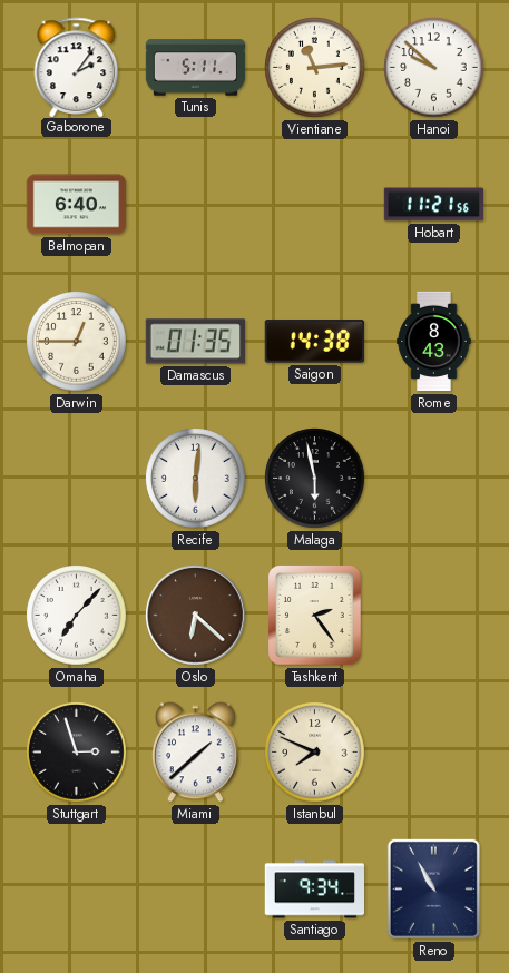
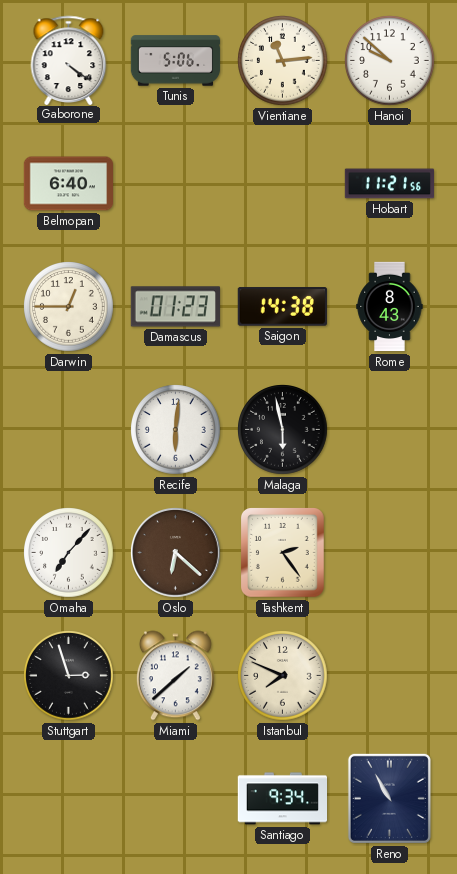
Gaborone: 2:06 -> 4:21
Tunis: 5:11 -> 5:06
Damascus: 01:35 -> 01:23
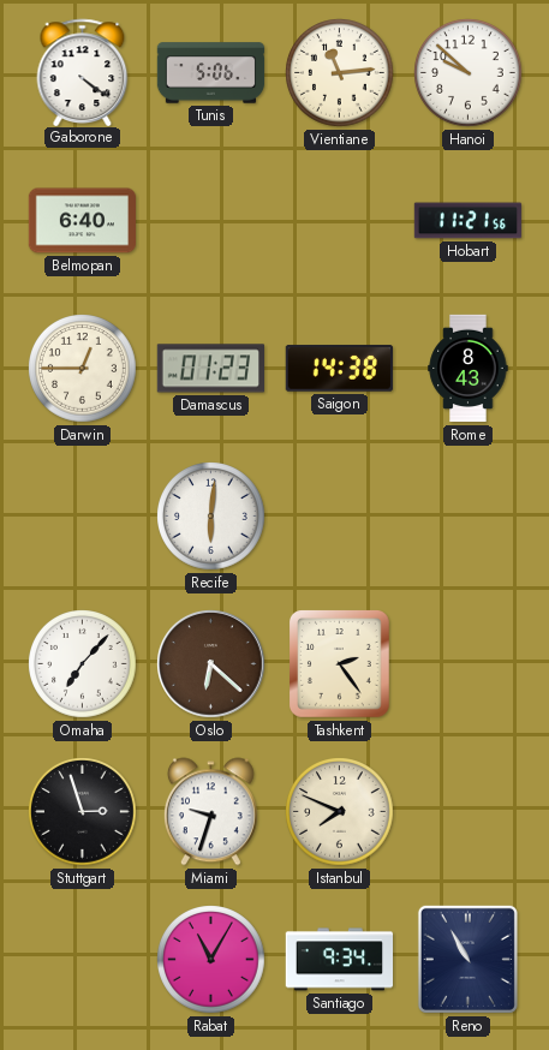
Malaga: 5:58 -> none
Miami: 1:38 -> 9:33
Rabat: none -> 11:05
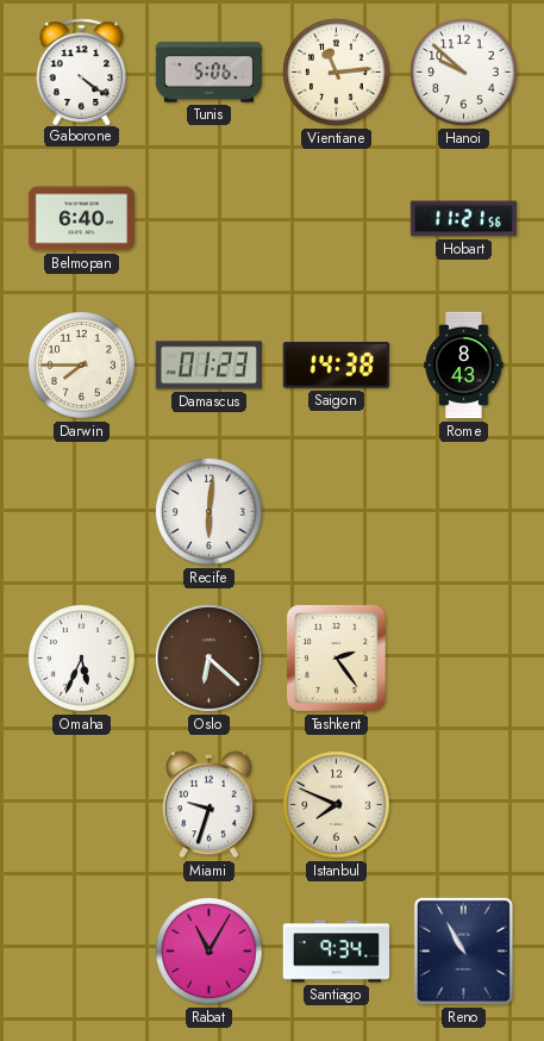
Darwin: 12:45 -> 7:45
Omaha: 7:07 -> 5:34
Stuttgart: 2:57 -> none
